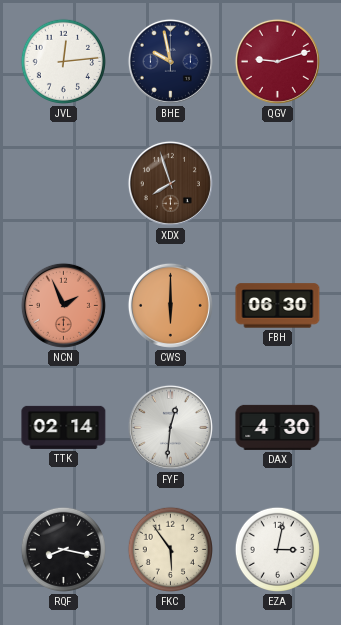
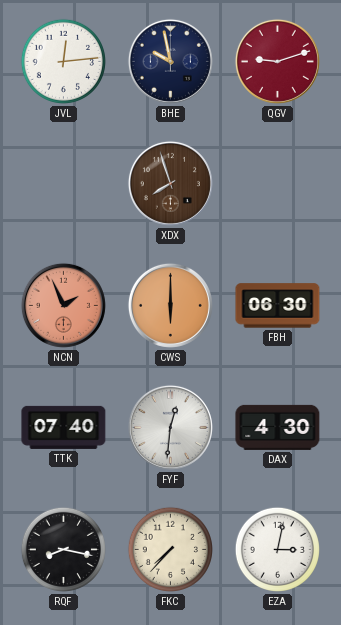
TTK: 02:14 -> 07:40
FKC: 5:54 -> 7:37
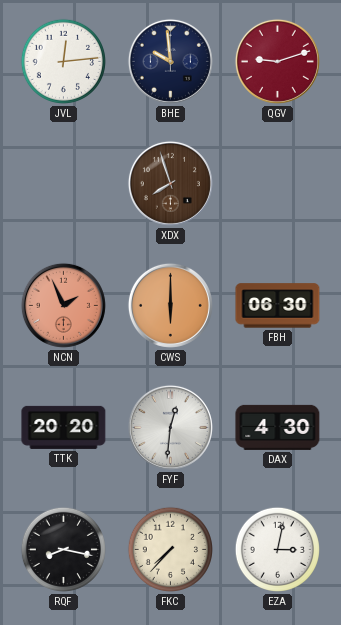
BHE: 9:58 -> 9:59
TTK: 07:40 -> 20:20
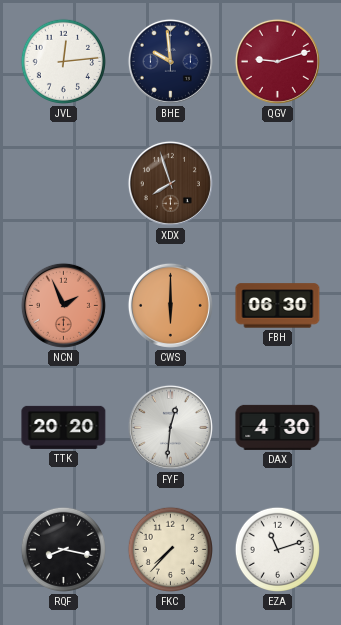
EZA: 3:02 -> 11:12
